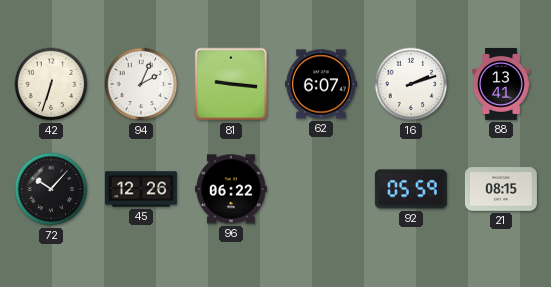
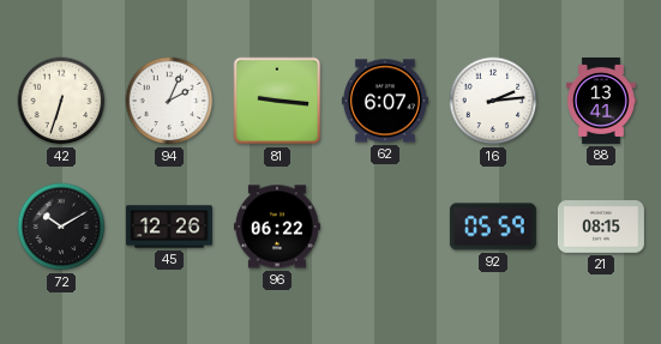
16: 2:12 -> 2:14
72: 10:07 -> 10:10
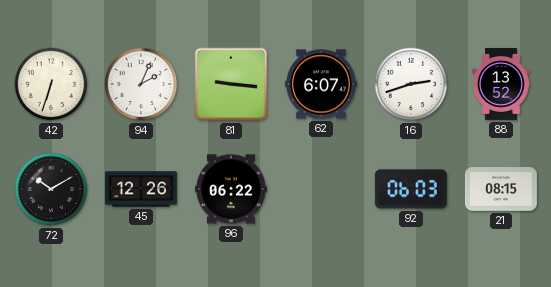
16: 2:14 -> 2:42
88: 13:41 -> 13:52
92: 05:59 -> 06:03
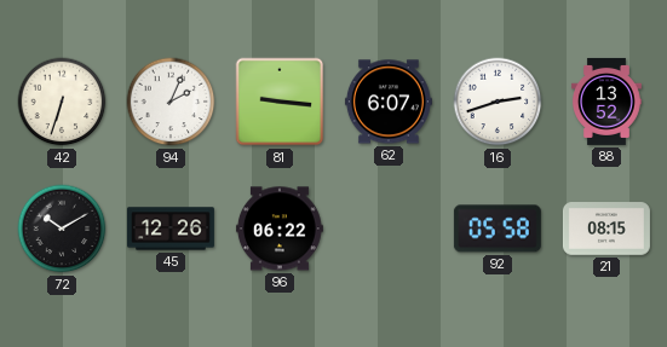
92: 06:03 -> 05:58
